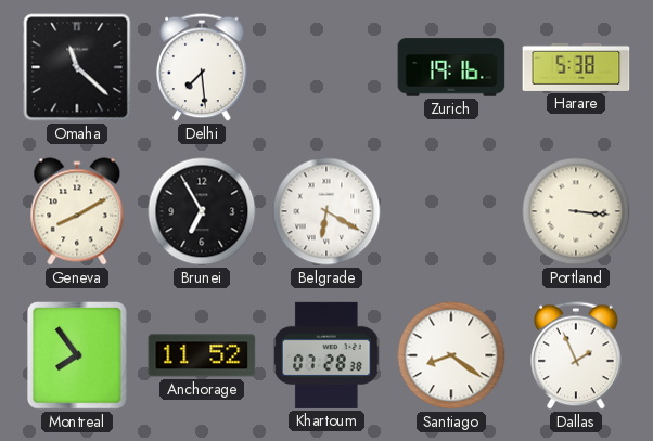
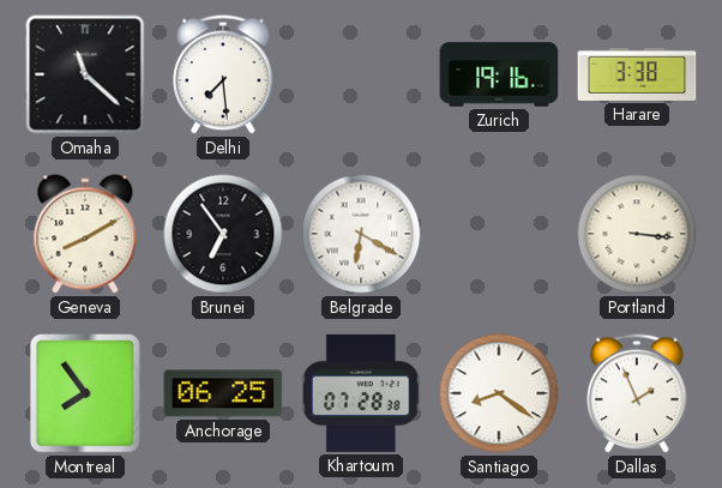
Harare: 5:38 -> 3:38
Brunei: 6:55 -> 6:54
Anchorage: 11:52 -> 06:25
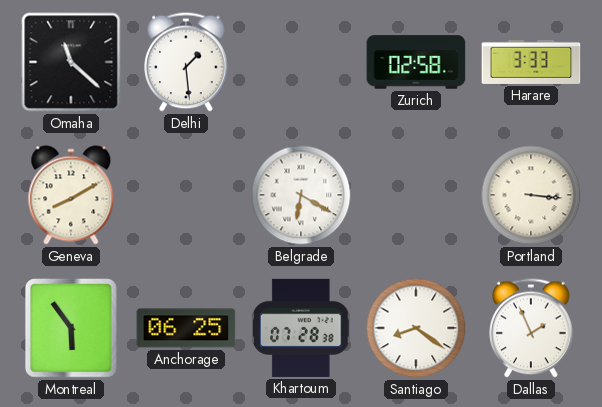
Delhi: 7:29 -> 1:29
Zurich: 19:16 -> 02:58
Harare: 3:38 -> 3:33
Brunei: 6:54 -> none
Montreal: 7:54 -> 5:54
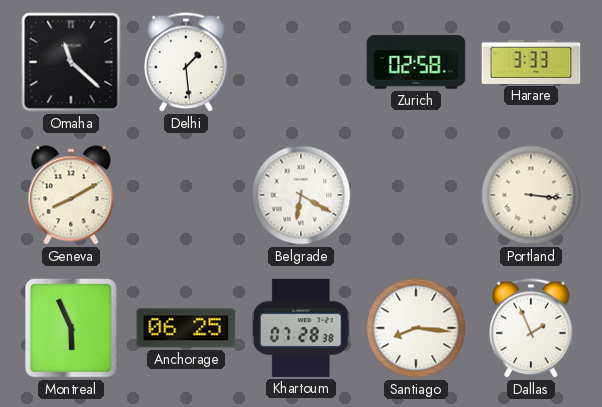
Montreal: 5:54 -> 5:56
Santiago: 8:21 -> 8:16
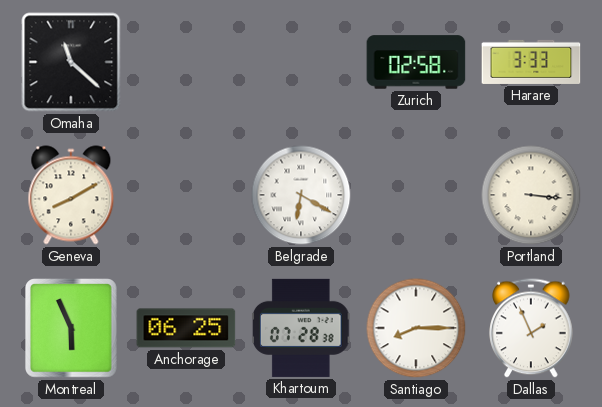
Delhi: 1:29 -> none
Santiago: 8:16 -> 8:15
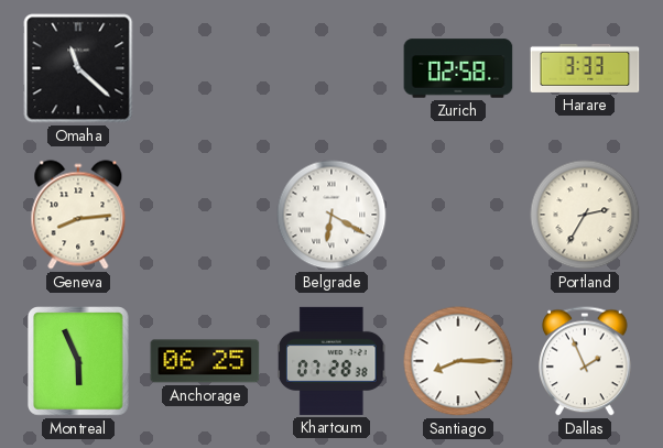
Geneva: 8:10 -> 8:14
Portland: 3:16 -> 2:35
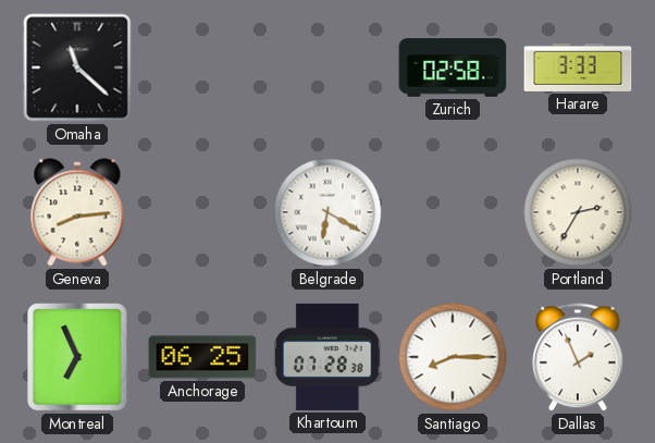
Montreal: 5:56 -> 6:56
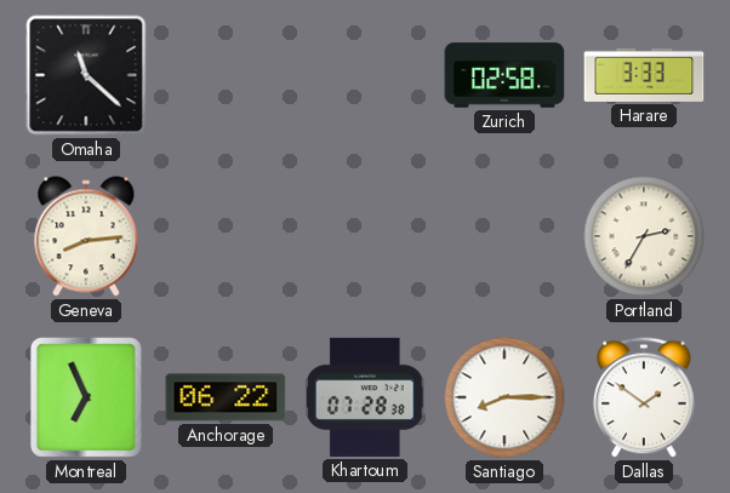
Belgrade: 6:20 -> none
Anchorage: 06:25 -> 06:22
Dallas: 1:56 -> 1:51
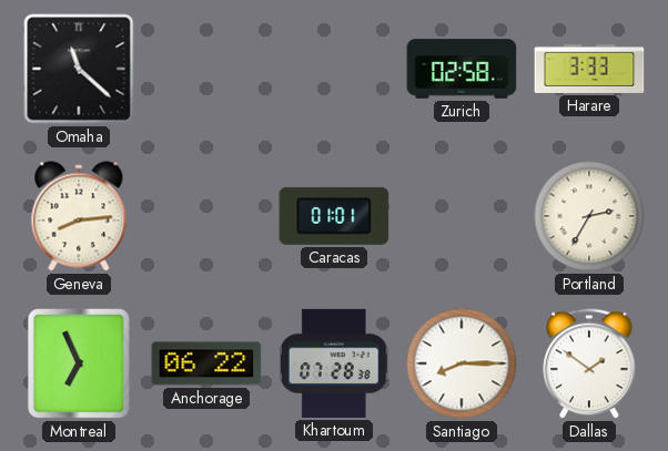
Caracas: none -> 01:01
